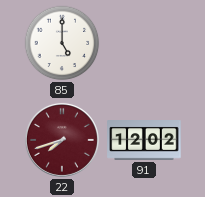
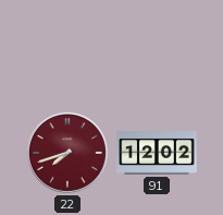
85: 5:00 -> none
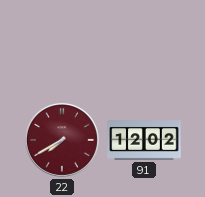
22: 7:42 -> 7:40
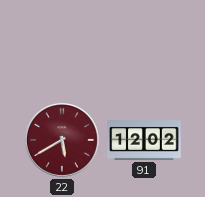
22: 7:40 -> 5:40
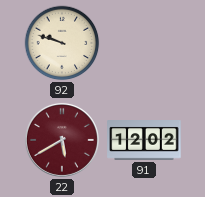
92: none -> 9:48
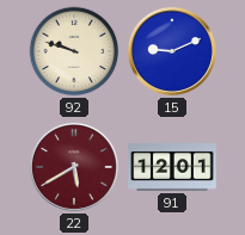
15: none -> 9:11
91: 12:02 -> 12:01
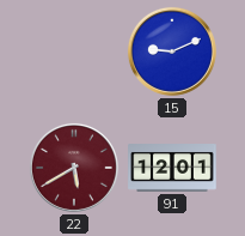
92: 9:48 -> none
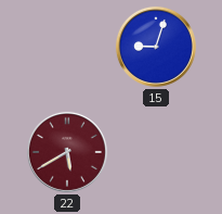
15: 9:11 -> 9:03
91: 12:01 -> none
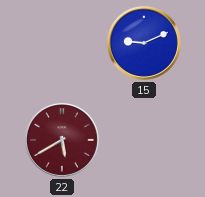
15: 9:03 -> 9:11
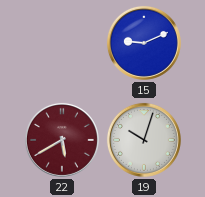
19: none -> 10:03
